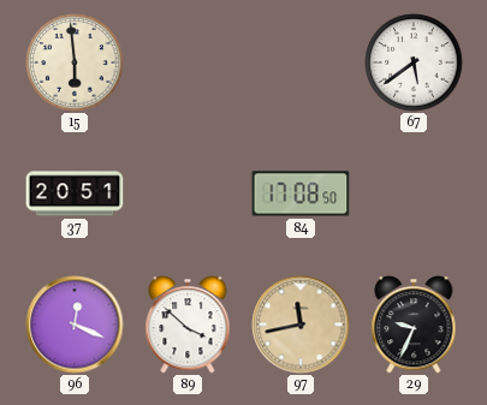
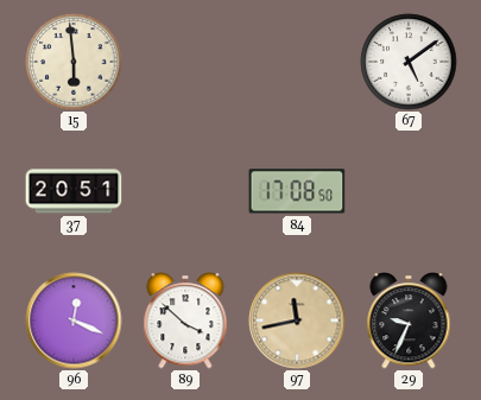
67: 5:39 -> 5:09
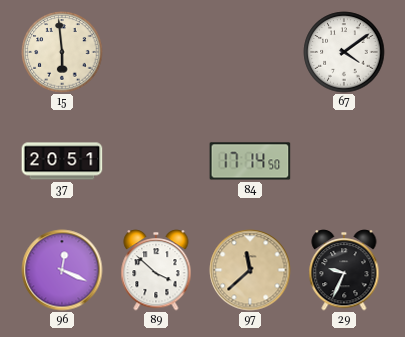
67: 5:09 -> 4:09
84: 17:08 -> 17:14
97: 11:43 -> 11:38
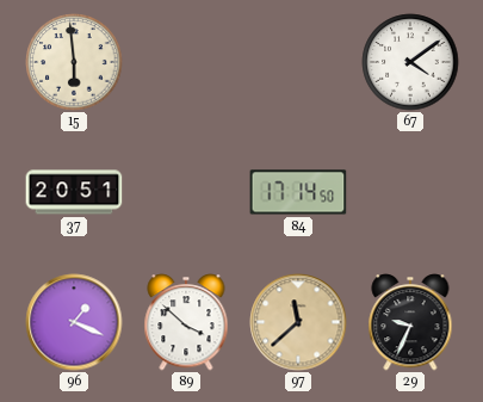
96: 12:19 -> 1:19
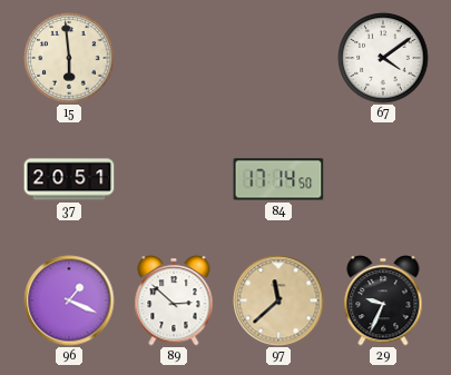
89: 3:52 -> 2:52
